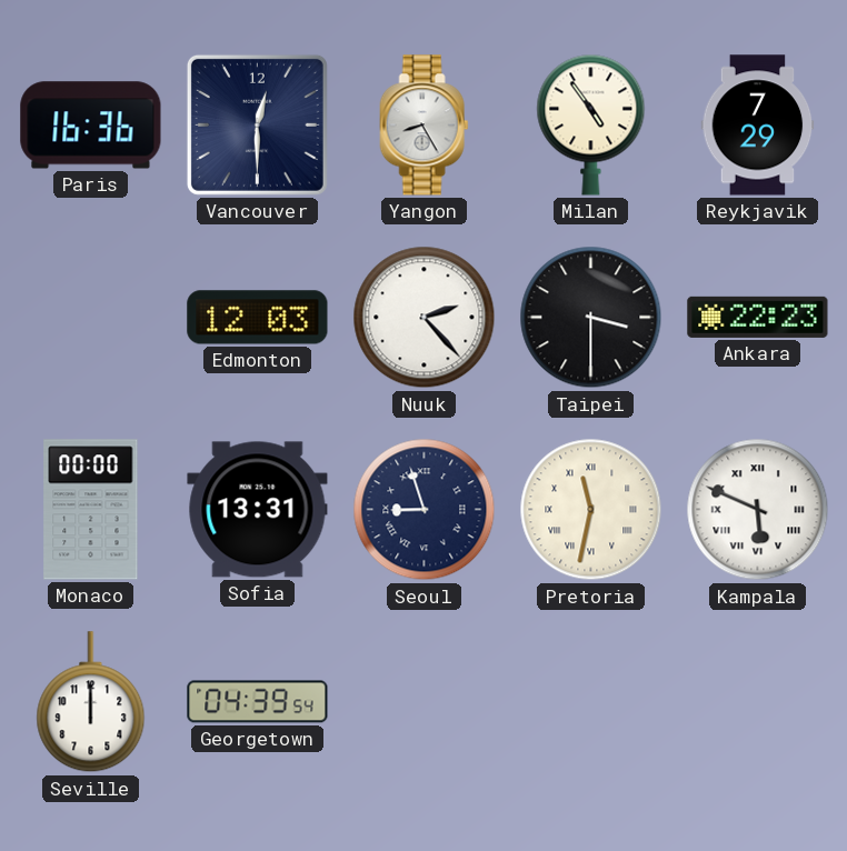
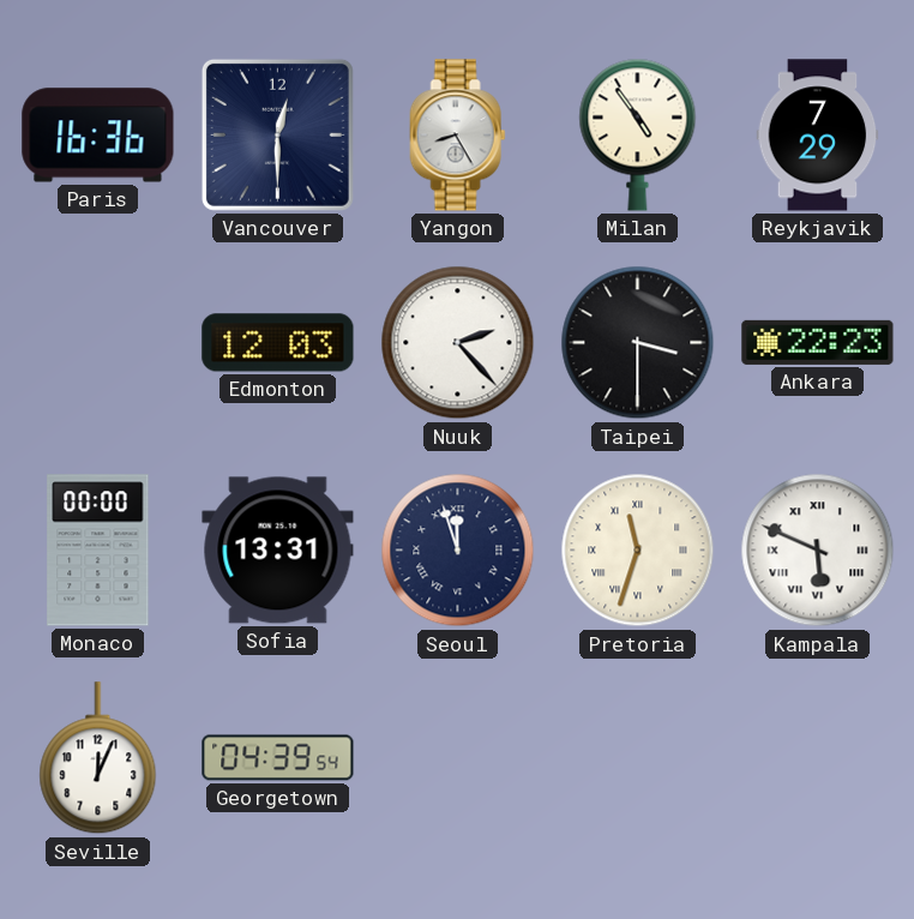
Seoul: 8:57 -> 11:57
Pretoria: 11:32 -> 11:33
Seville: 12:00 -> 12:04
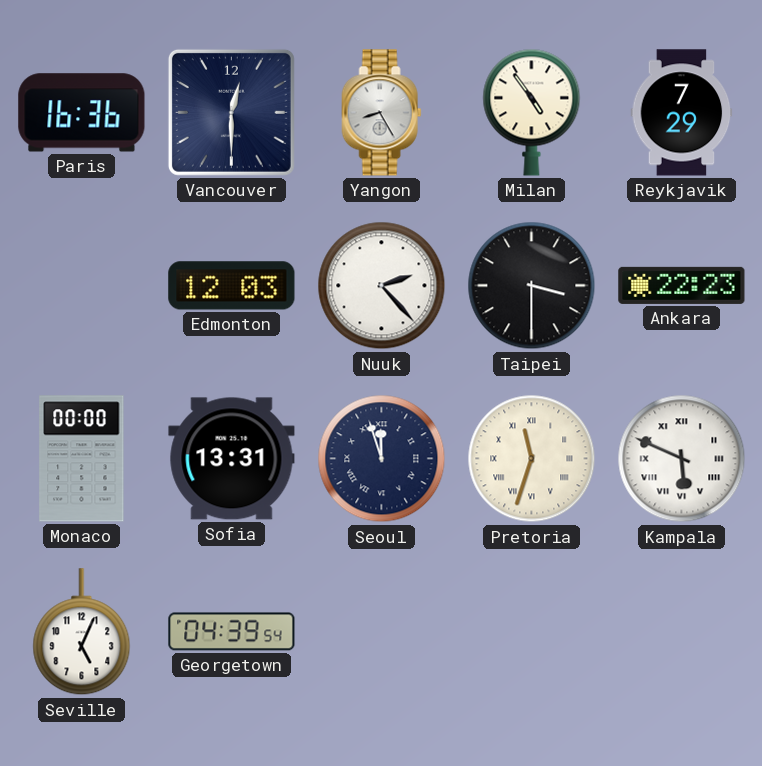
Seville: 12:04 -> 5:04
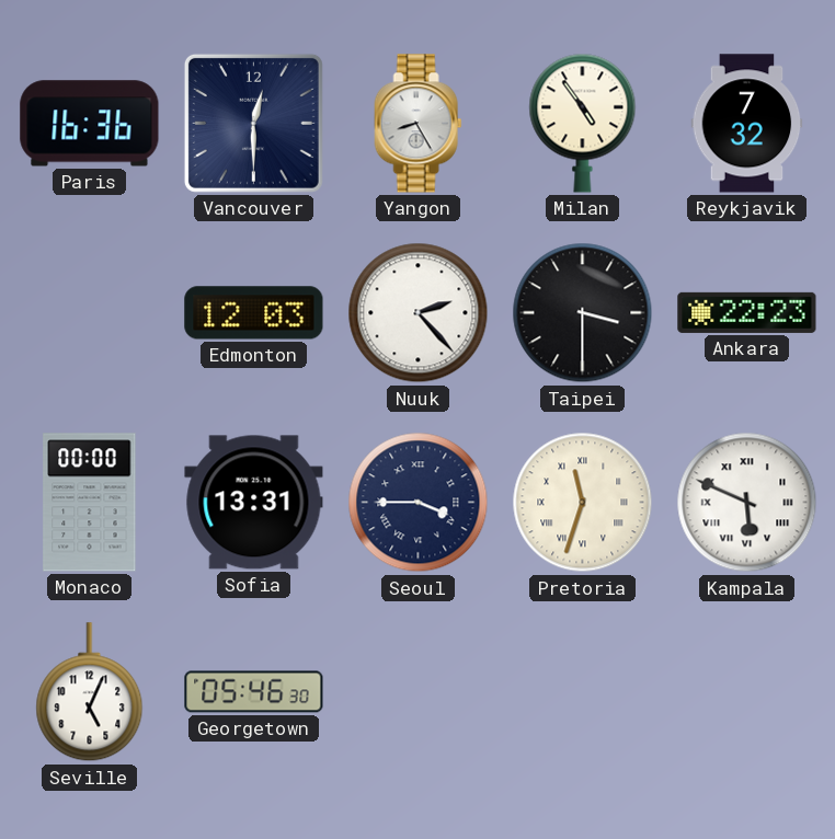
Reykjavik: 7:29 -> 7:32
Seoul: 11:57 -> 3:45
Georgetown: 04:39 -> 05:46
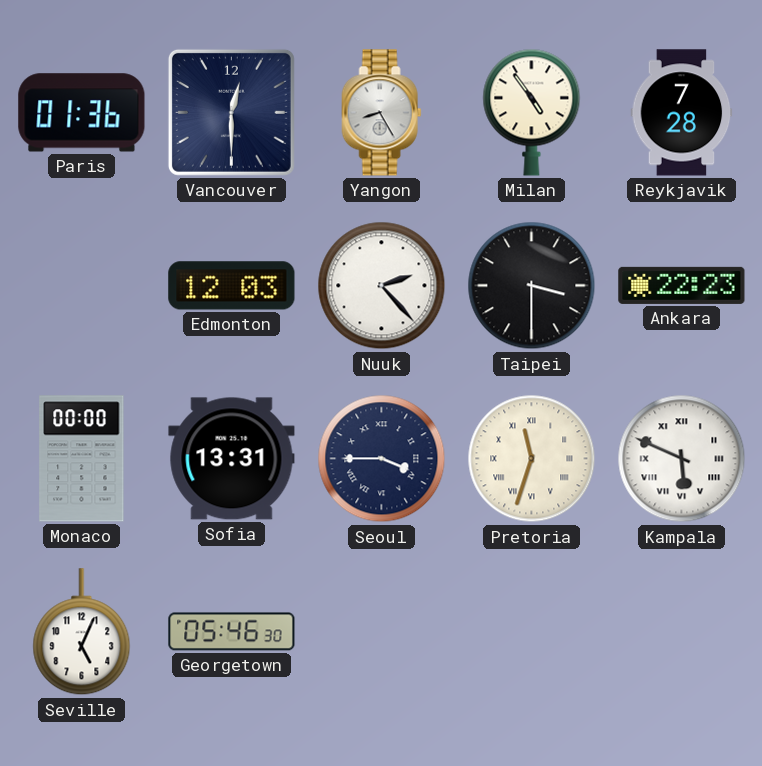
Paris: 16:36 -> 01:36
Reykjavik: 7:32 -> 7:28
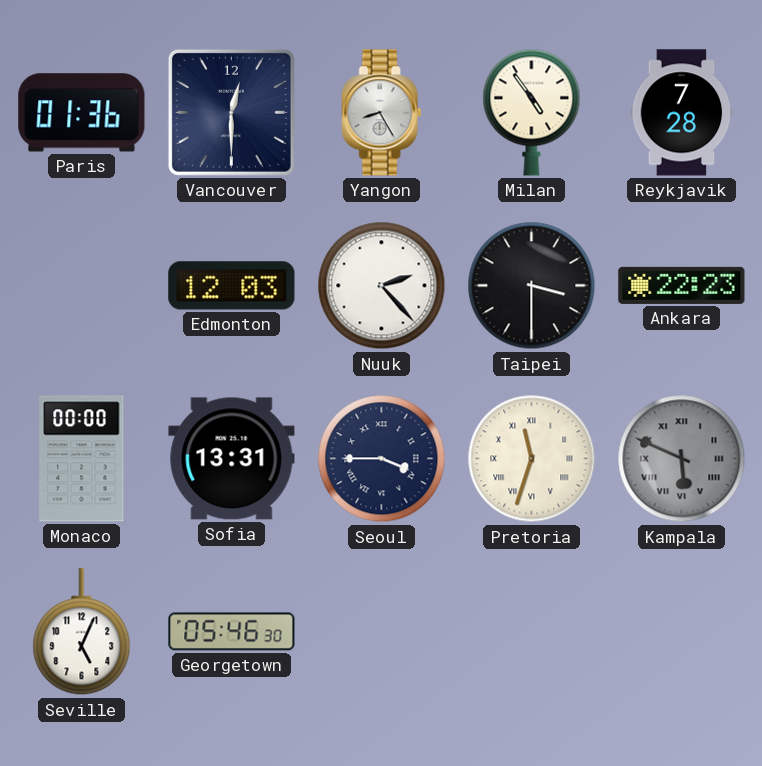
Kampala dial: white -> grey
